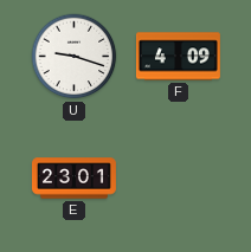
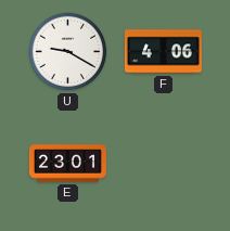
U: 9:18 -> 9:20
F: 4:09 -> 4:06
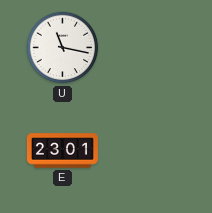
U: 9:20 -> 11:17
F: 4:06 -> none
